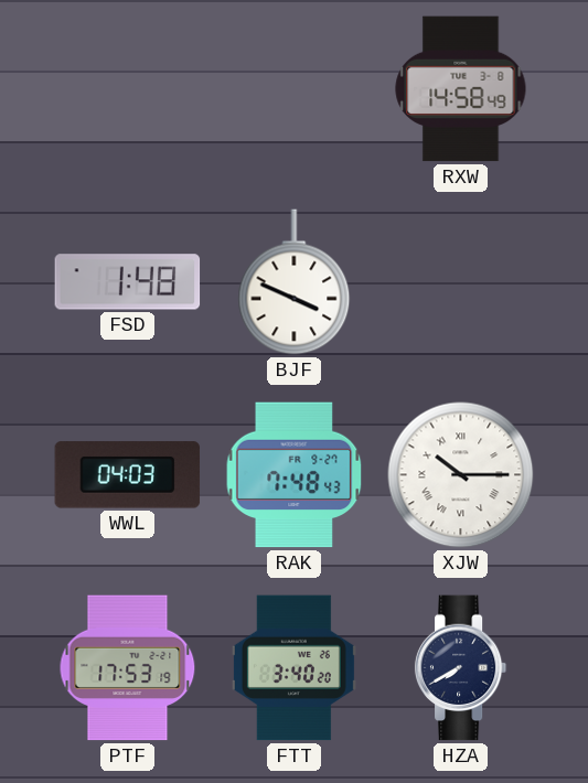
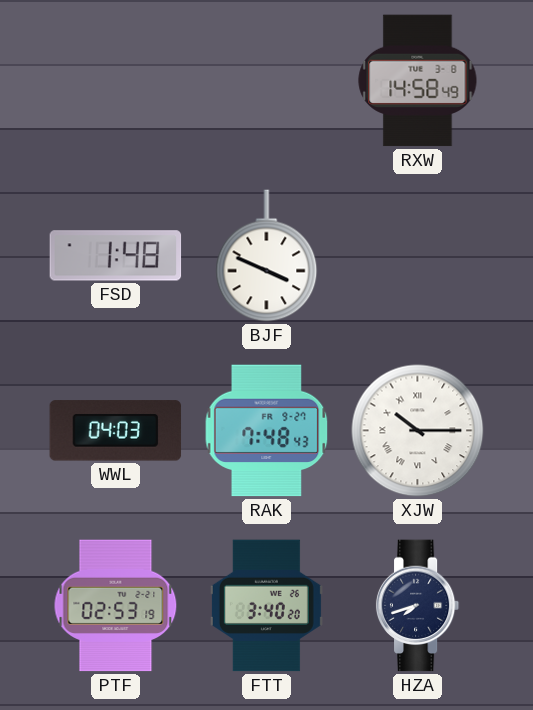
PTF: 17:53 -> 02:53
HZA: 7:40 -> 7:42
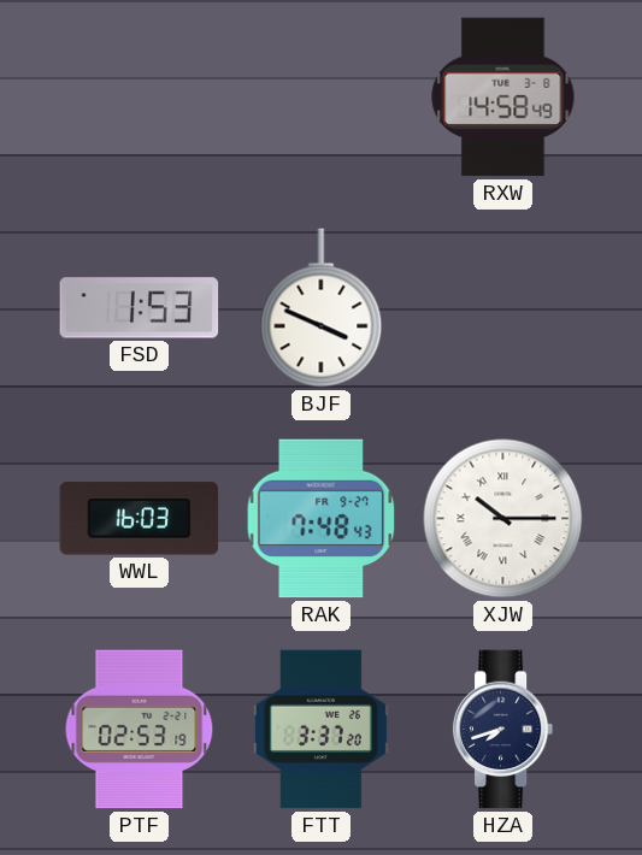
FSD: 1:48 -> 1:53
WWL: 04:03 -> 16:03
FTT: 3:40 -> 3:37
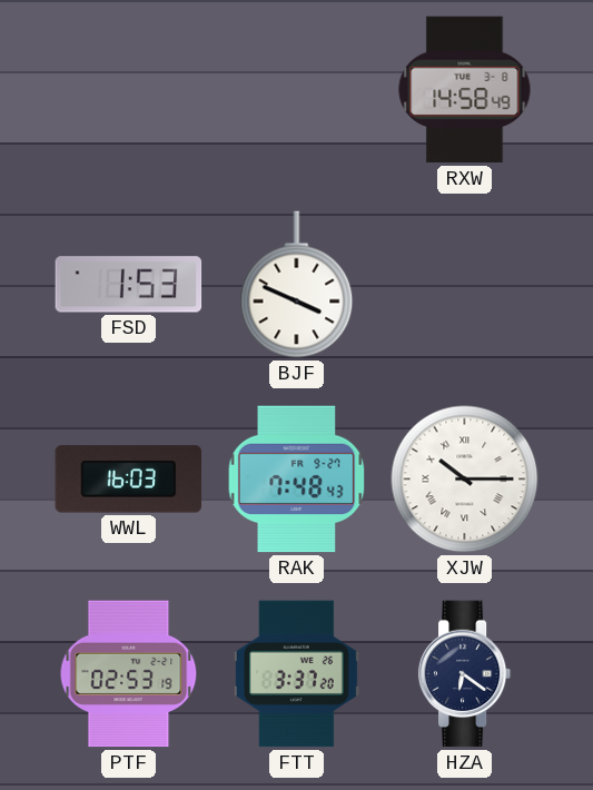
HZA: 7:42 -> 6:21
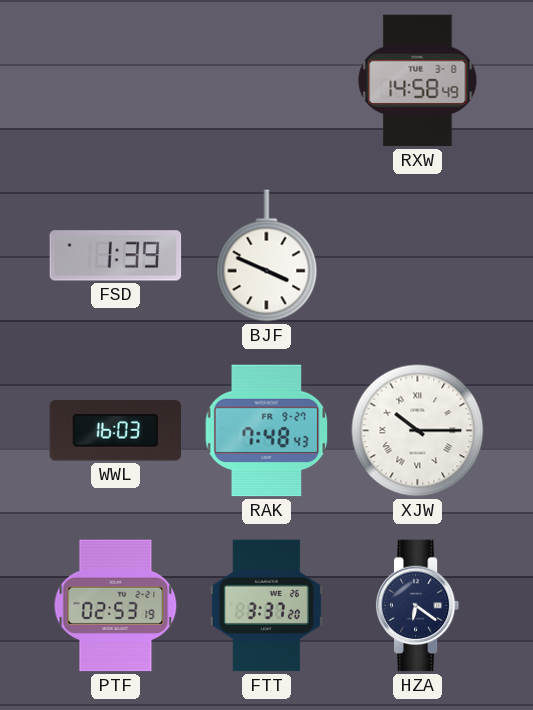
FSD: 1:53 -> 1:39
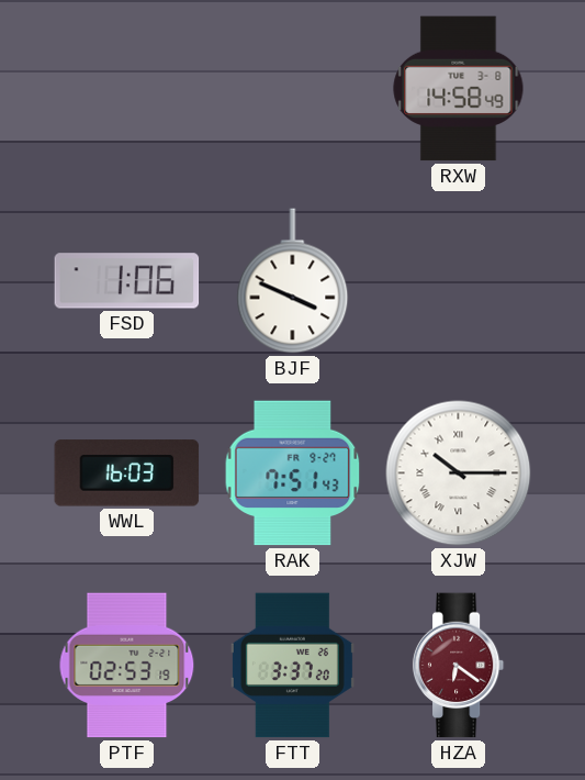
FSD: 1:39 -> 1:06
RAK: 7:48 -> 7:51
HZA dial: navy -> burgundy
